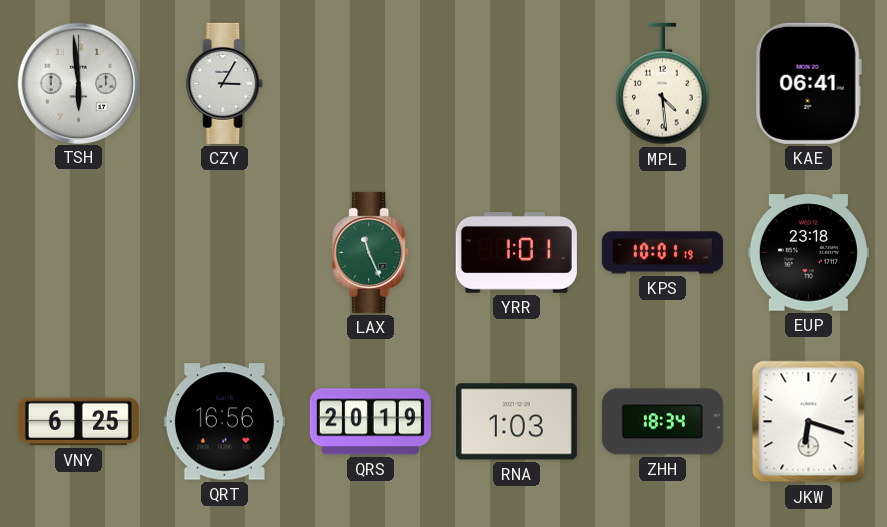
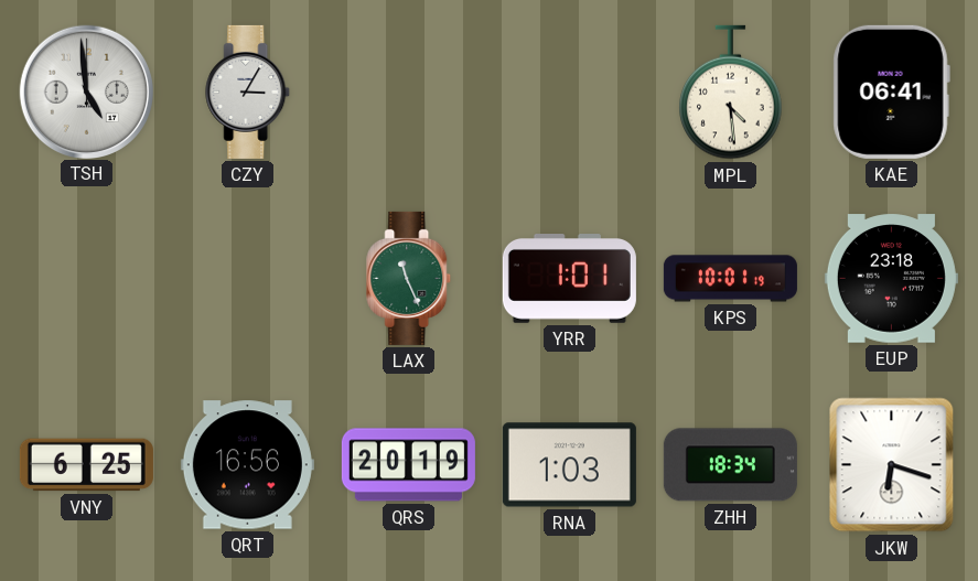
TSH: 5:59 -> 4:59
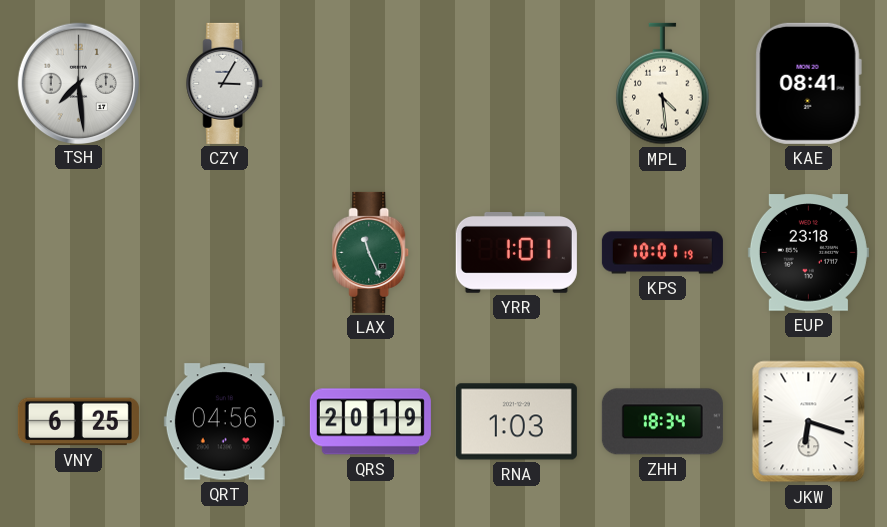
TSH: 4:59 -> 7:29
KAE: 06:41 -> 08:41
QRT: 16:56 -> 04:56
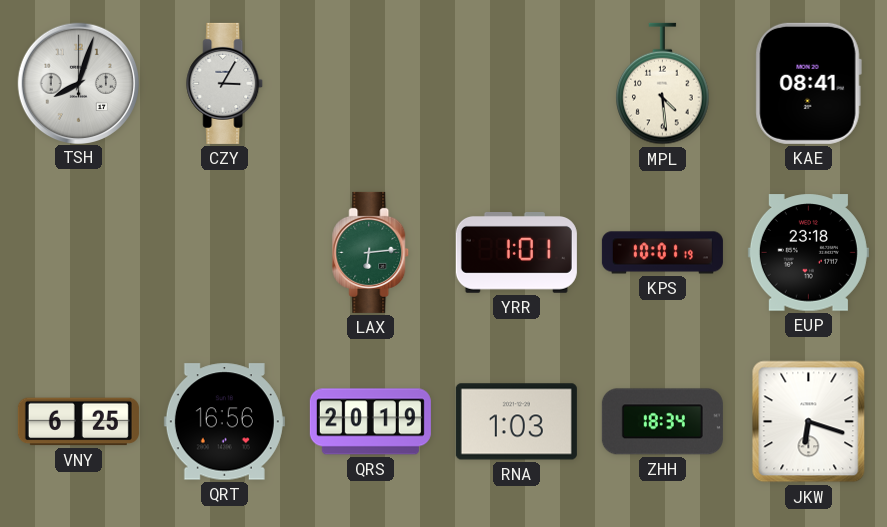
TSH: 7:29 -> 8:03
LAX: 11:26 -> 6:14
QRT: 04:56 -> 16:56
